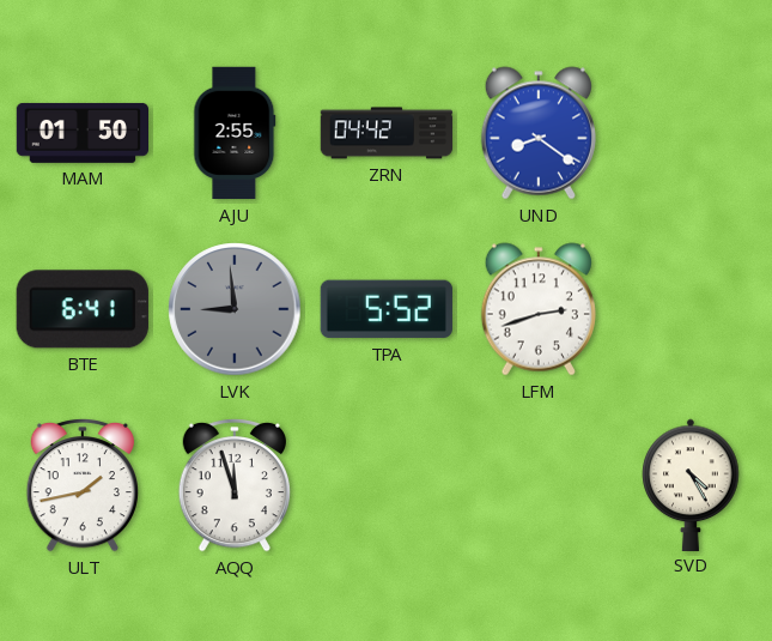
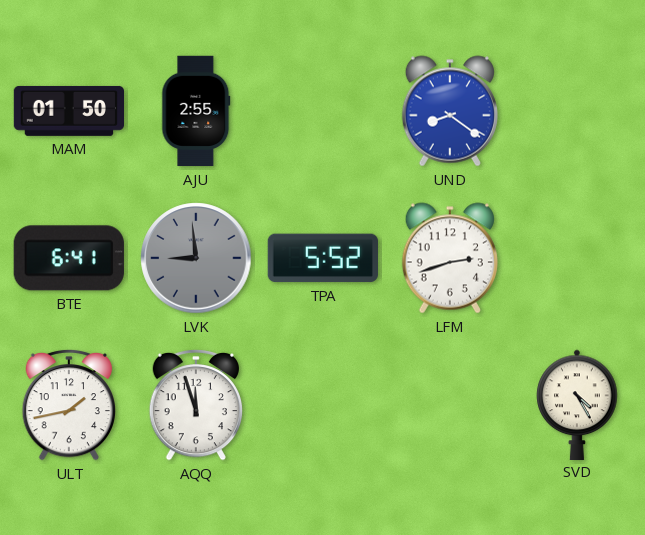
ZRN: 04:42 -> none
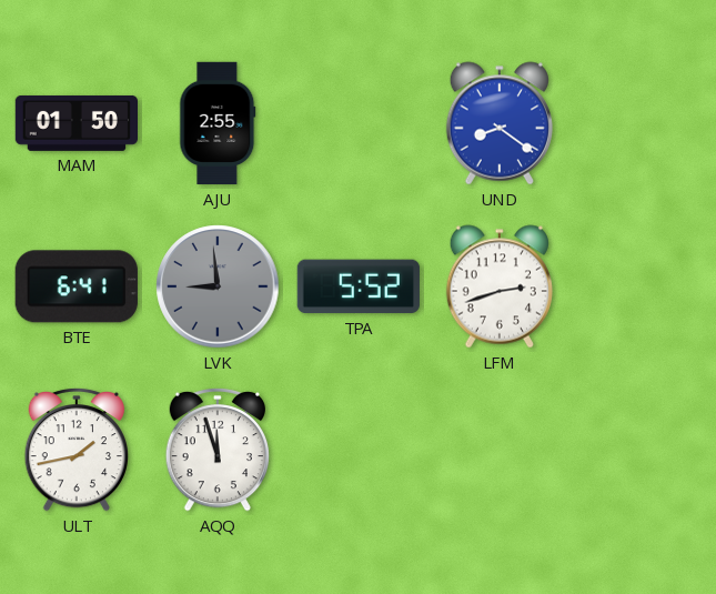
SVD: 4:25 -> none
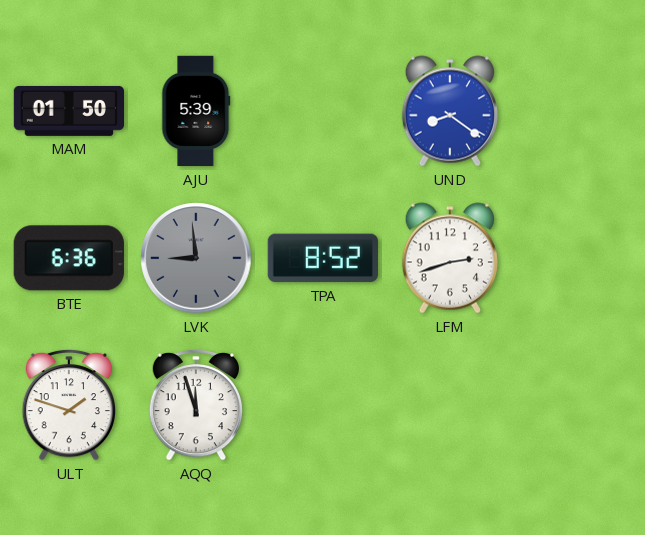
AJU: 2:55 -> 5:39
BTE: 6:41 -> 6:36
TPA: 5:52 -> 8:52
ULT: 1:43 -> 1:48
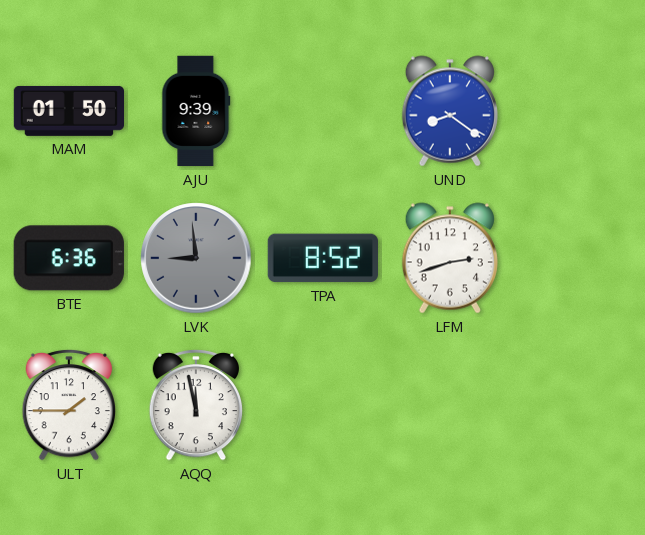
AJU: 5:39 -> 9:39
ULT: 1:48 -> 1:45
AQQ: 11:57 -> 11:58
